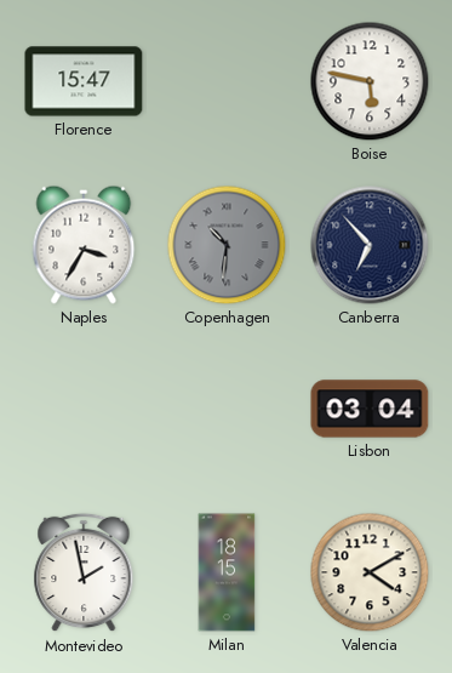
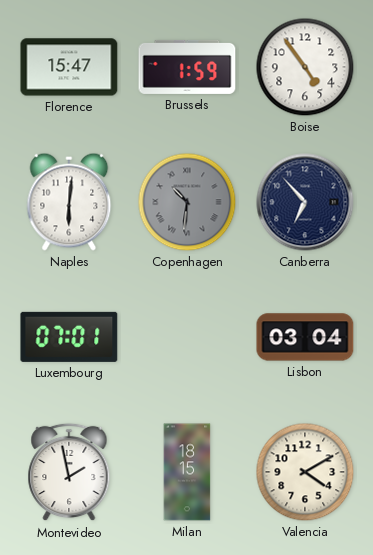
Brussels: none -> 1:59
Boise: 5:47 -> 4:54
Naples: 3:35 -> 6:01
Luxembourg: none -> 07:01
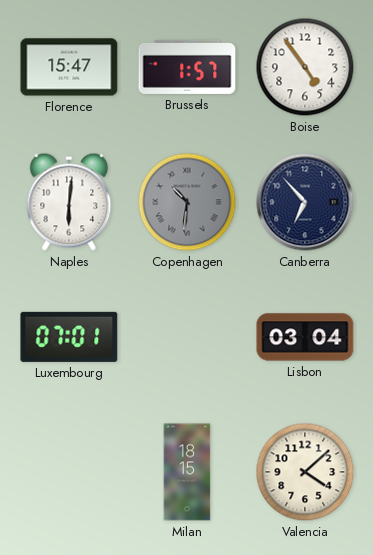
Brussels: 1:59 -> 1:57
Montevideo: 1:58 -> none
Valencia: 4:10 -> 4:08
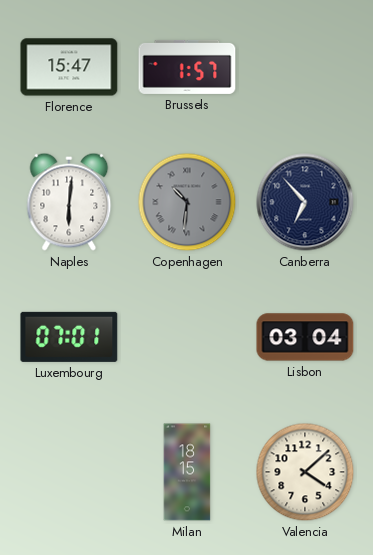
Boise: 4:54 -> none
